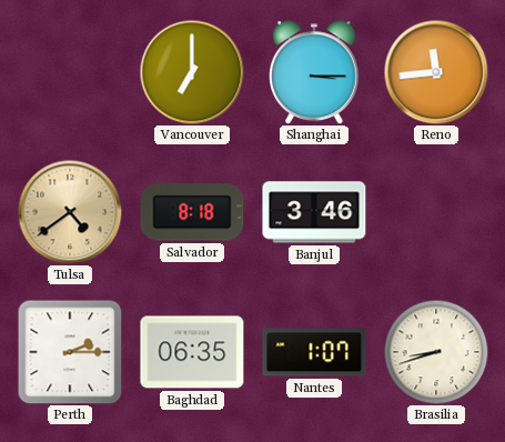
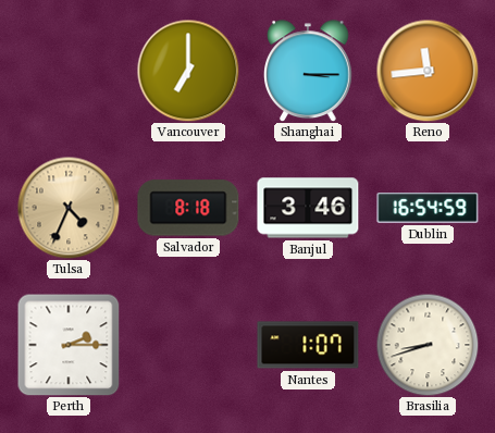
Tulsa: 4:39 -> 4:34
Dublin: none -> 16:54
Baghdad: 06:35 -> none
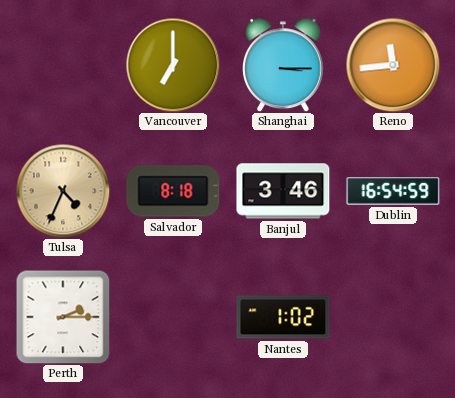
Nantes: 1:07 -> 1:02
Brasilia: 8:42 -> none
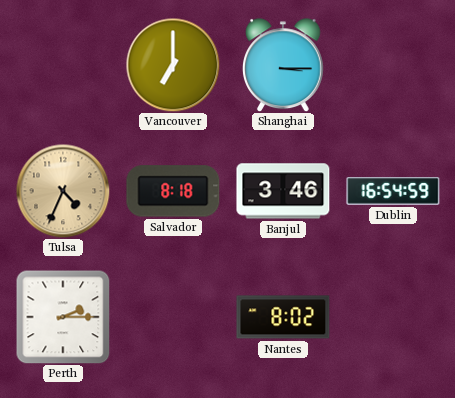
Reno: 11:44 -> none
Nantes: 1:02 -> 8:02
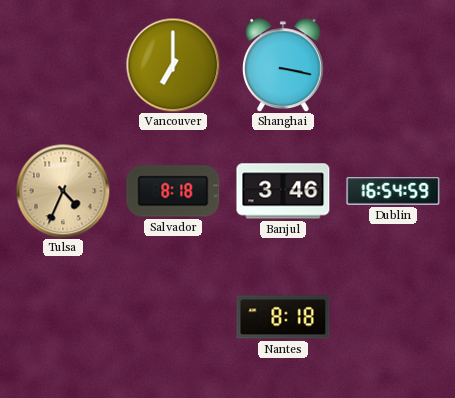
Shanghai: 3:15 -> 3:17
Perth: 2:15 -> none
Nantes: 8:02 -> 8:18
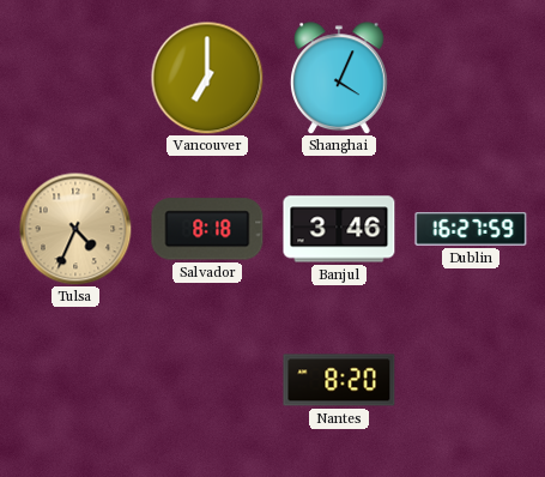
Shanghai: 3:17 -> 4:04
Dublin: 16:54 -> 16:27
Nantes: 8:18 -> 8:20
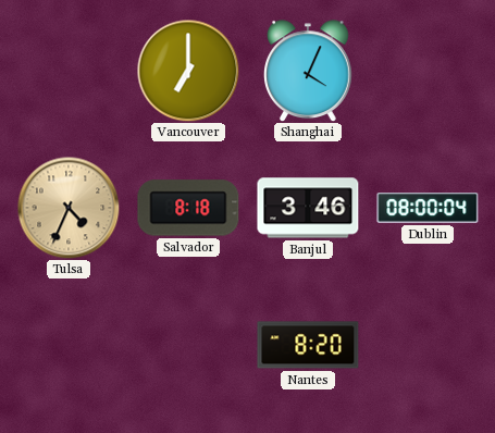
Dublin: 16:27 -> 08:00
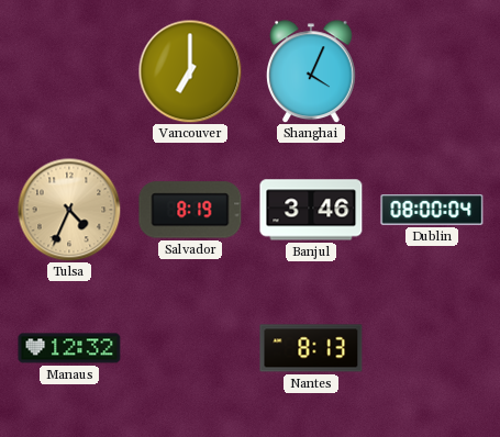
Salvador: 8:18 -> 8:19
Manaus: none -> 12:32
Nantes: 8:20 -> 8:13
